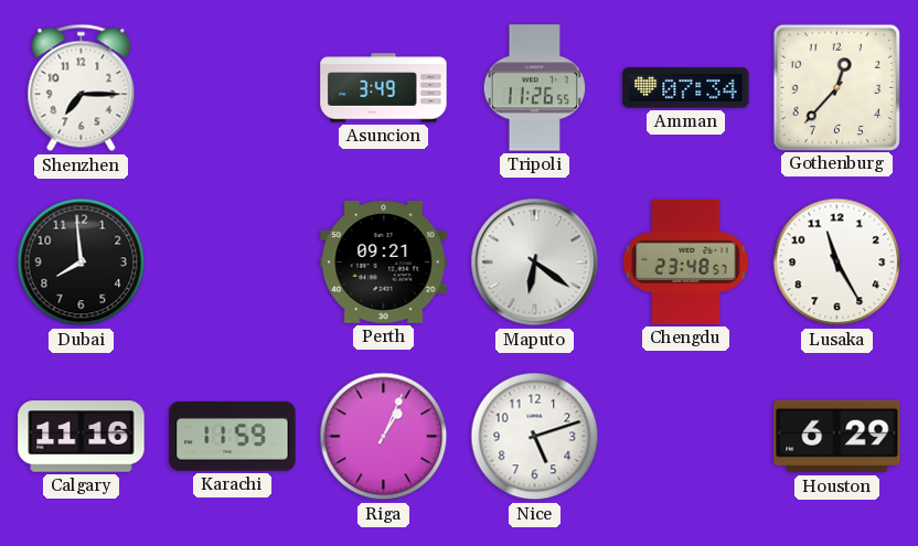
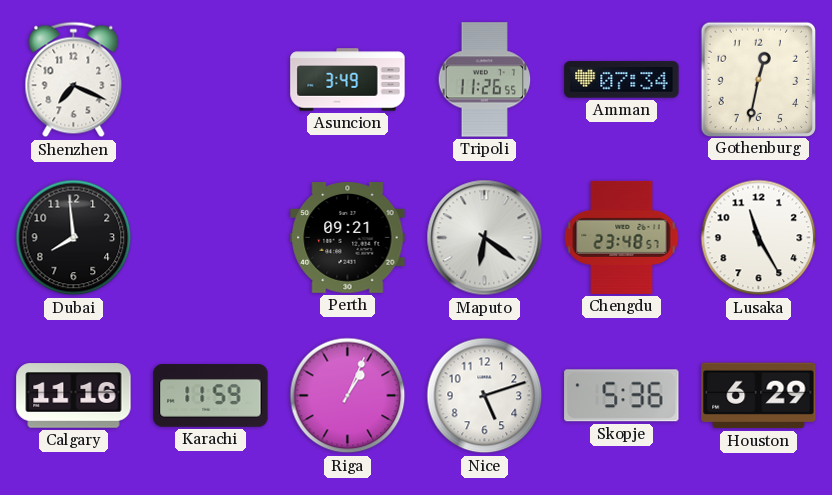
Shenzhen: 7:15 -> 7:19
Gothenburg: 12:37 -> 12:32
Skopje: none -> 5:36
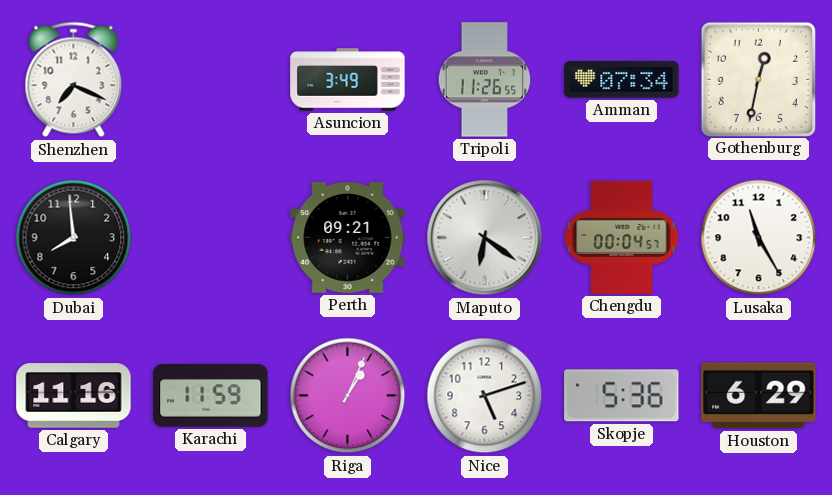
Chengdu: 23:48 -> 00:04
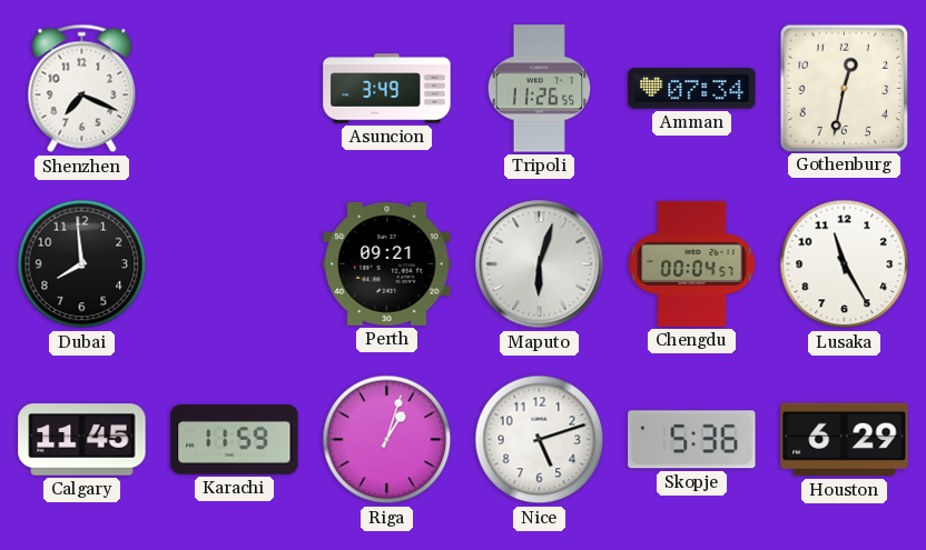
Maputo: 6:21 -> 6:03
Calgary: 11:16 -> 11:45
Riga: 1:04 -> 1:03
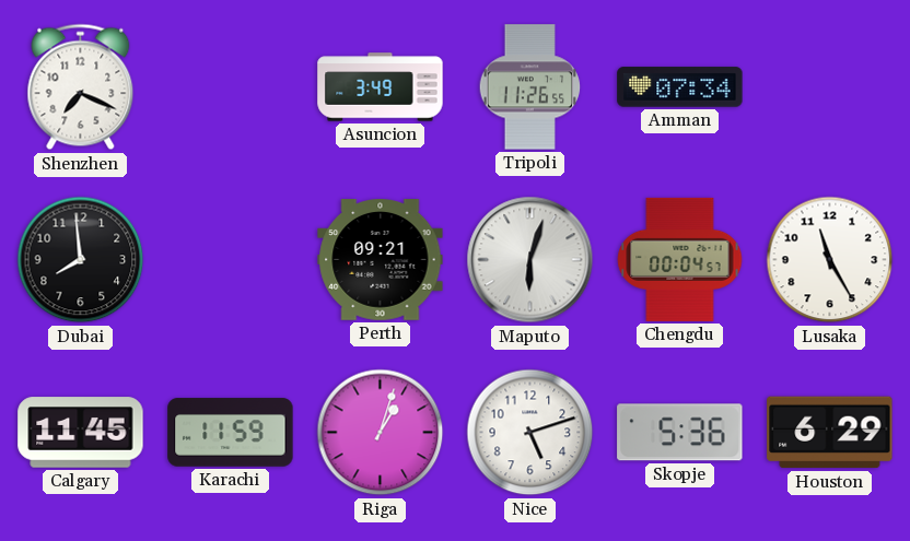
Gothenburg: 12:32 -> none
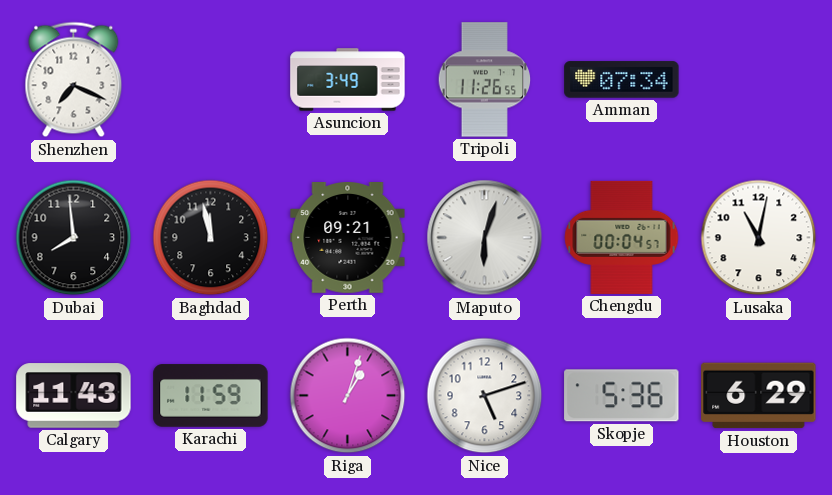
Baghdad: none -> 11:58
Lusaka: 11:25 -> 11:02
Calgary: 11:45 -> 11:43
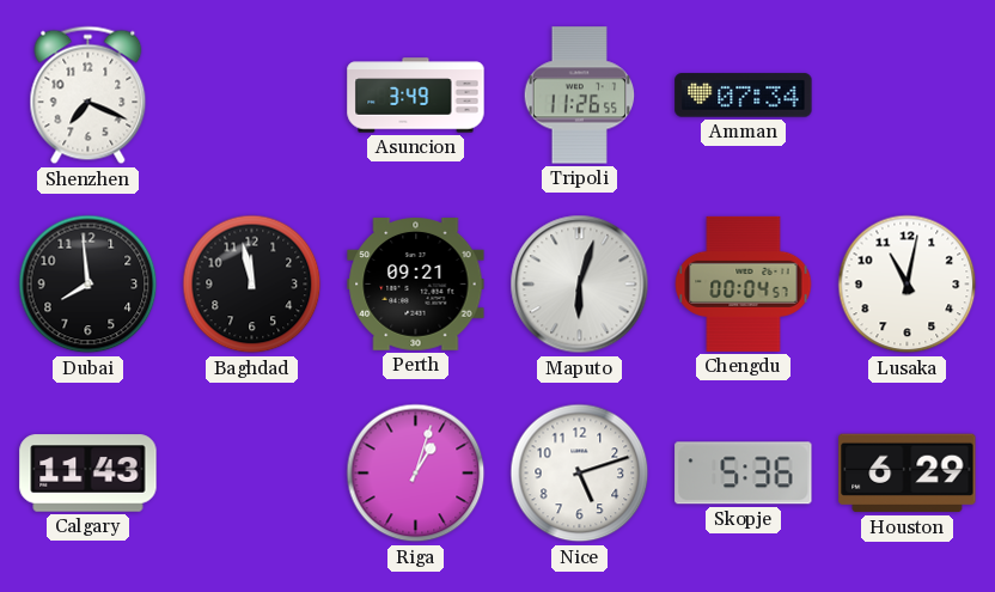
Karachi: 11:59 -> none
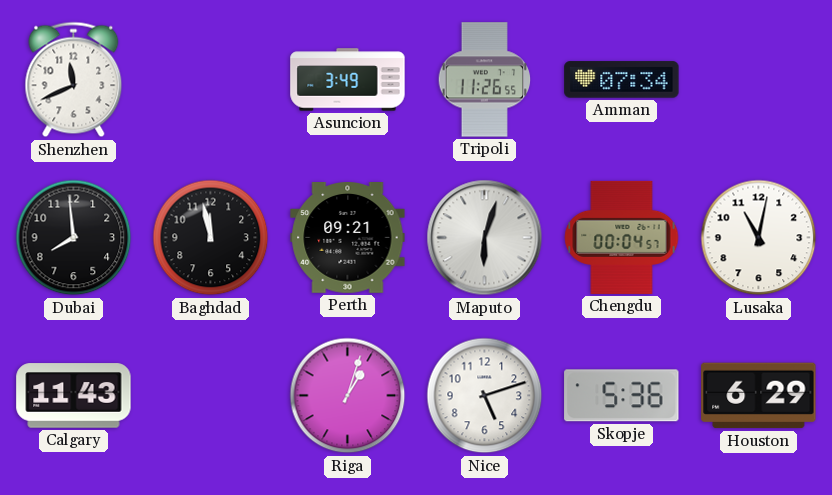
Shenzhen: 7:19 -> 11:41
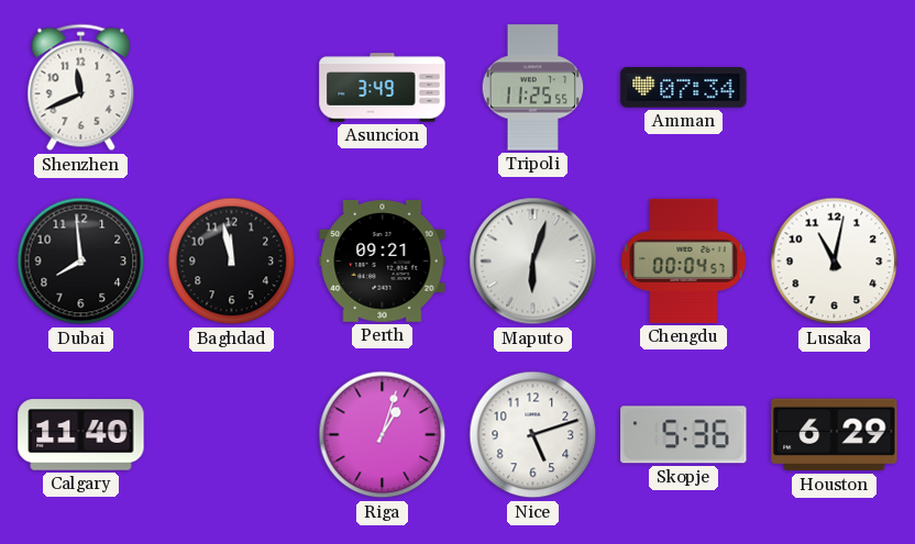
Tripoli: 11:26 -> 11:25
Calgary: 11:43 -> 11:40
